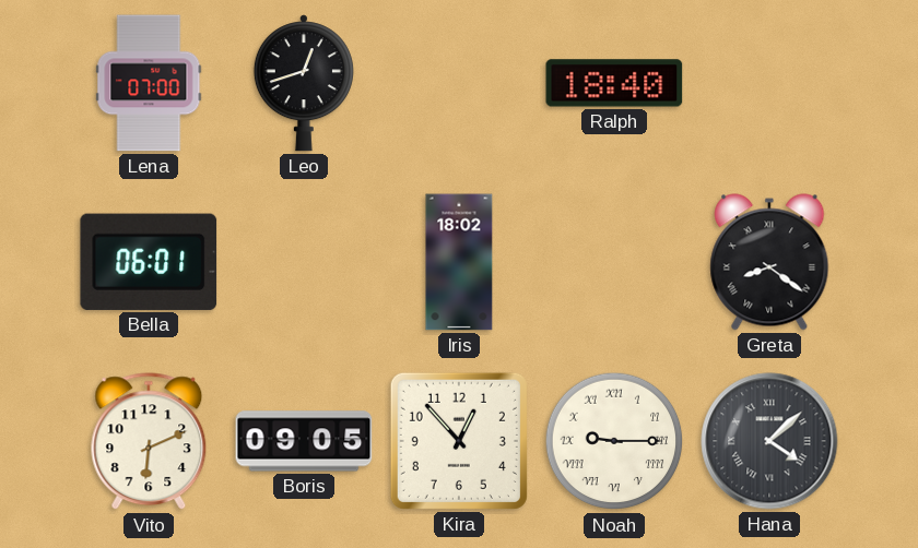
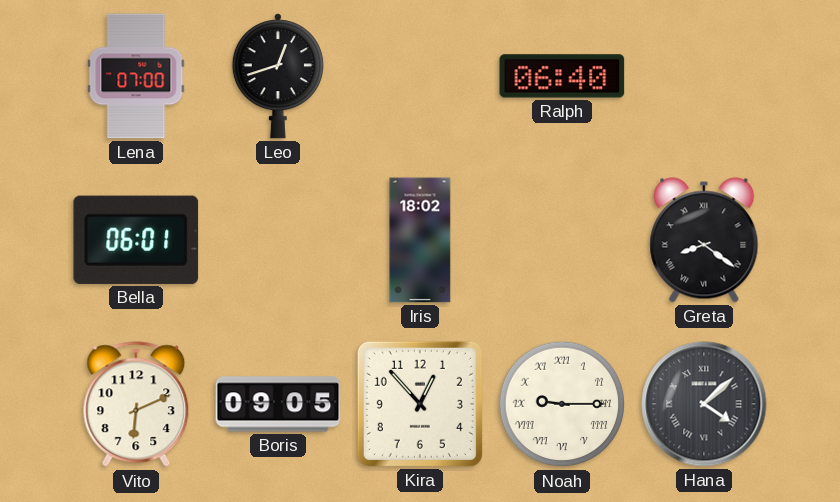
Ralph: 18:40 -> 06:40
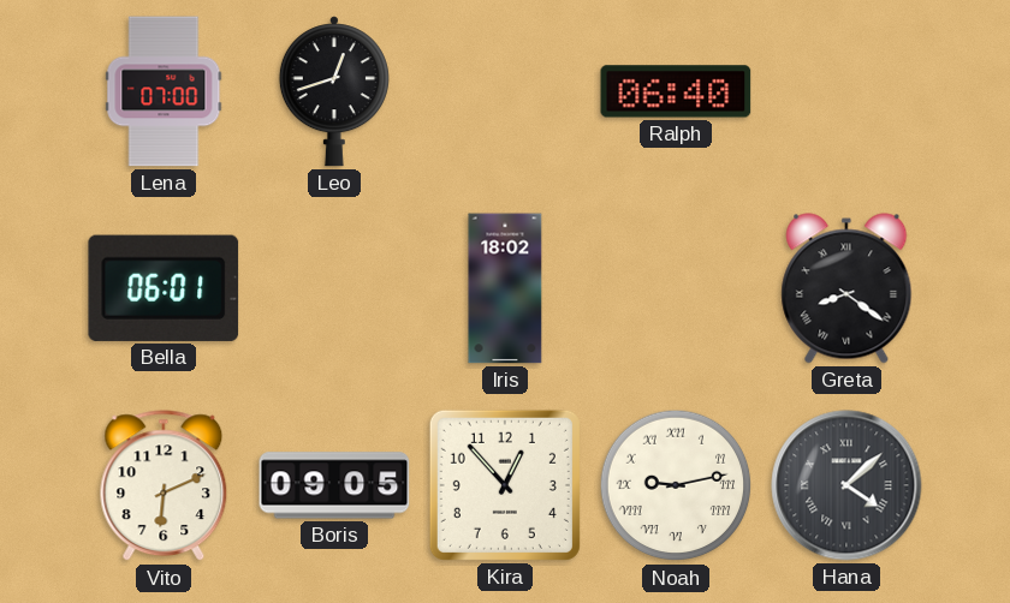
Noah: 9:15 -> 9:13
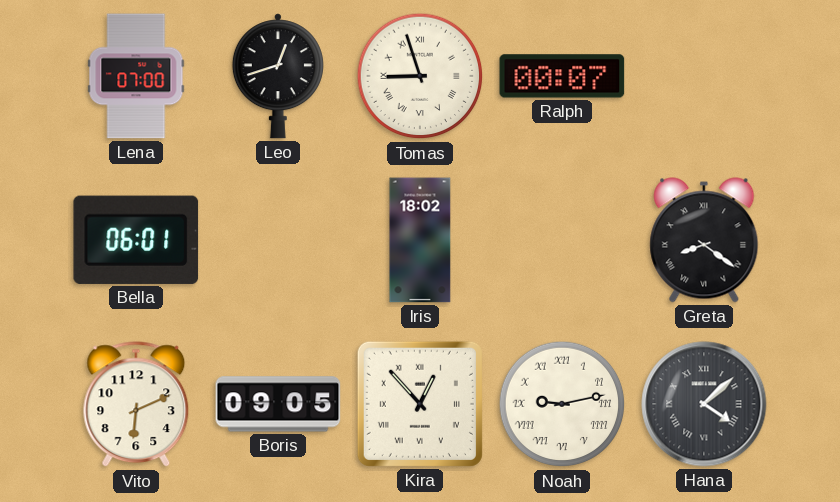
Tomas: none -> 8:57
Ralph: 06:40 -> 00:07
Kira numerals: Arabic -> Roman
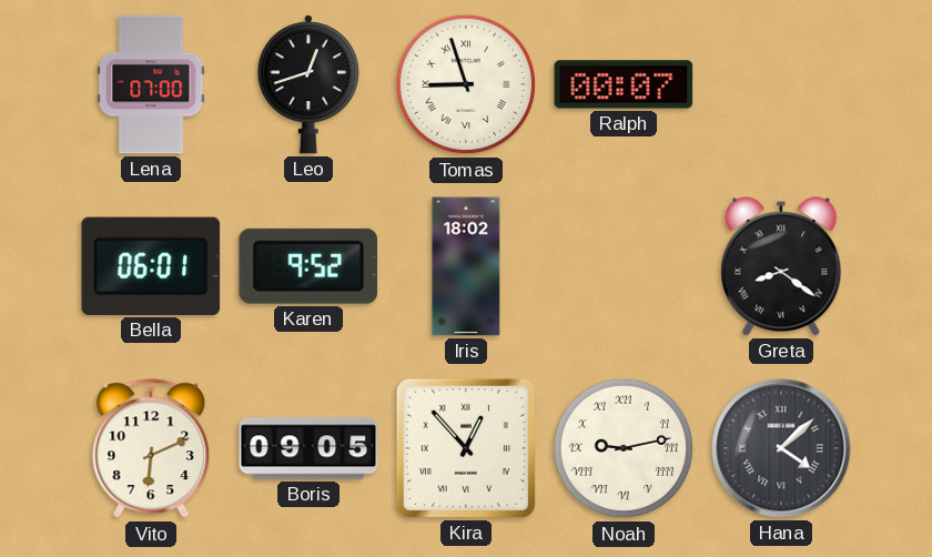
Karen: none -> 9:52
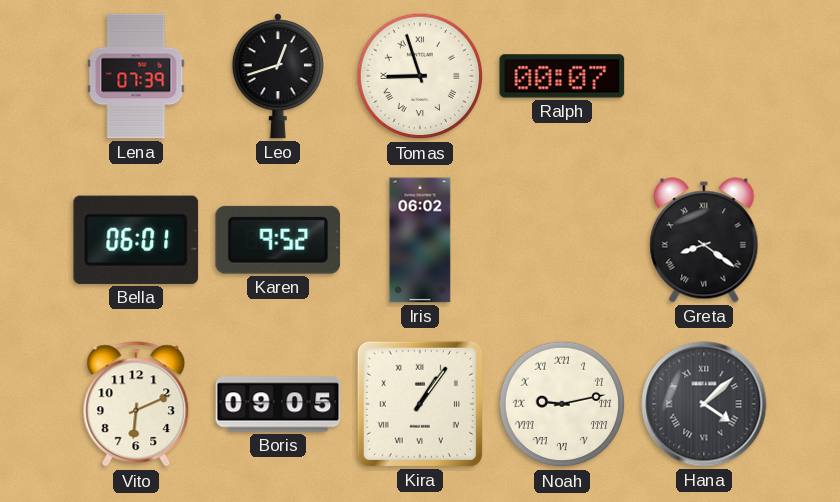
Lena: 07:00 -> 07:39
Iris: 18:02 -> 06:02
Kira: 12:53 -> 1:06
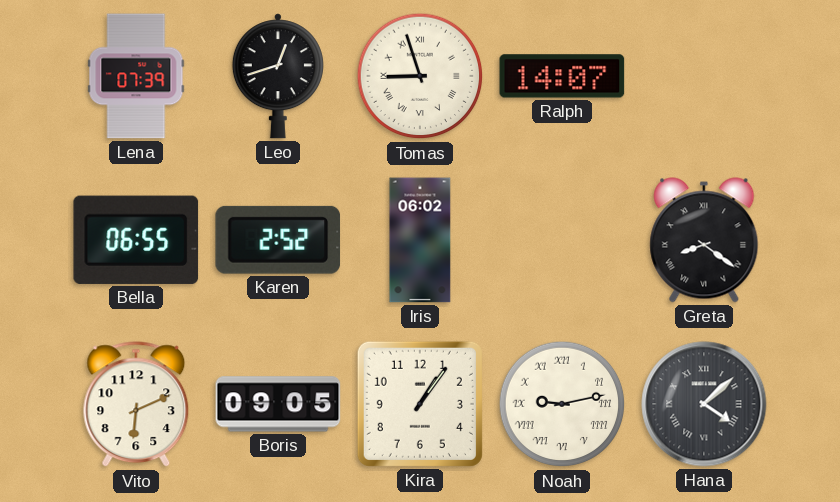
Ralph: 00:07 -> 14:07
Bella: 06:01 -> 06:55
Karen: 9:52 -> 2:52
Kira numerals: Roman -> Arabic
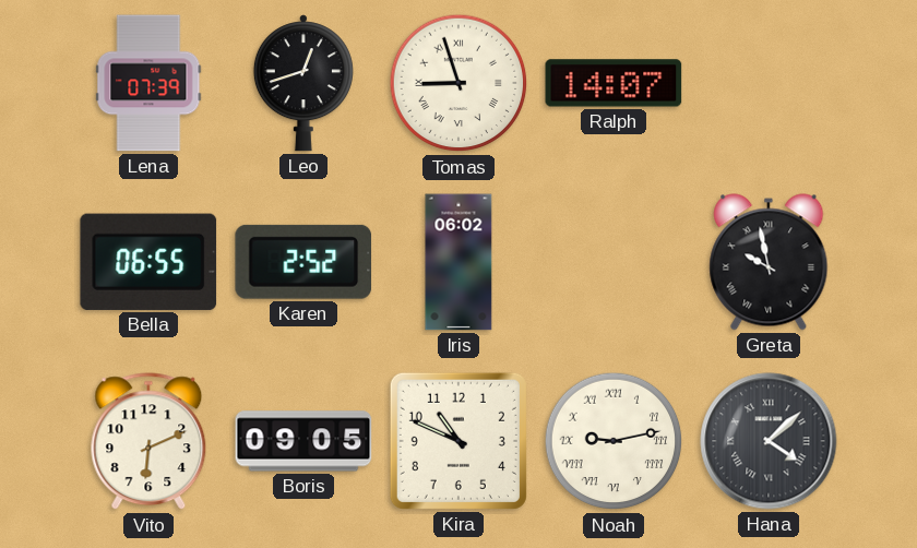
Greta: 8:21 -> 9:58
Kira: 1:06 -> 10:49
